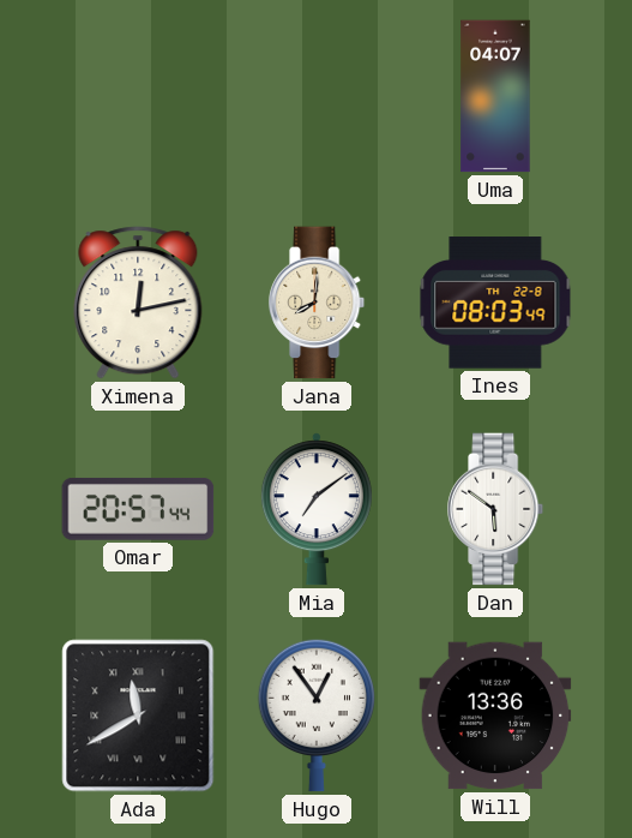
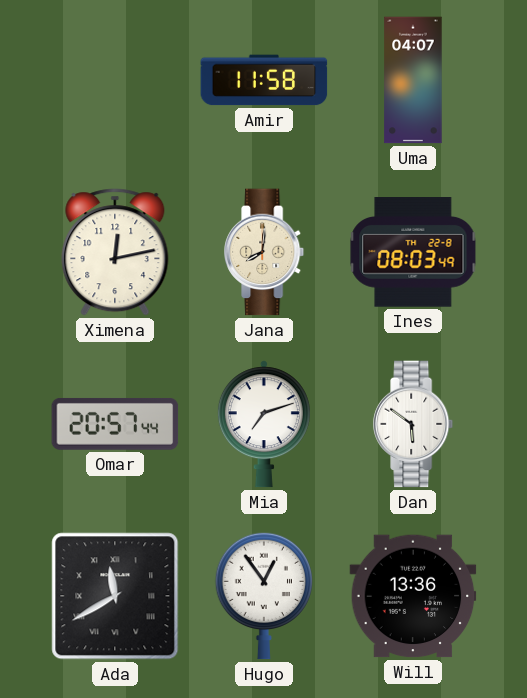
Amir: none -> 11:58
Mia: 7:09 -> 7:12
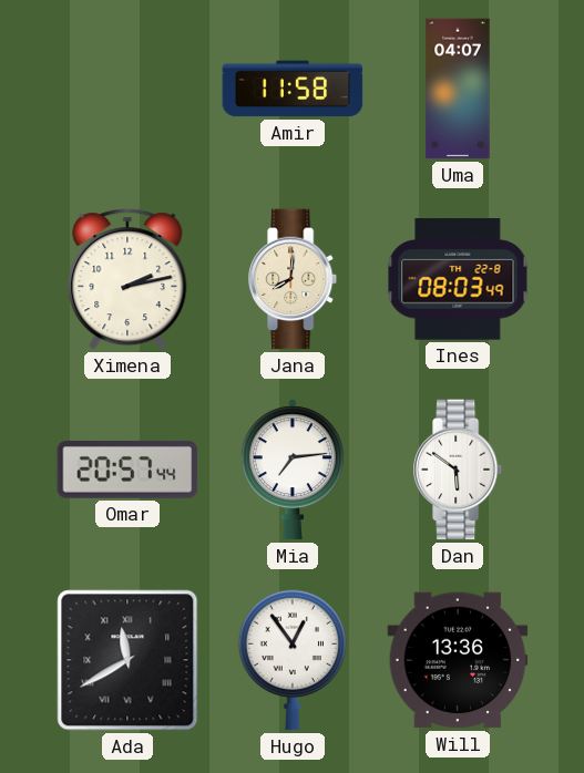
Ximena: 12:13 -> 2:13
Mia: 7:12 -> 7:14
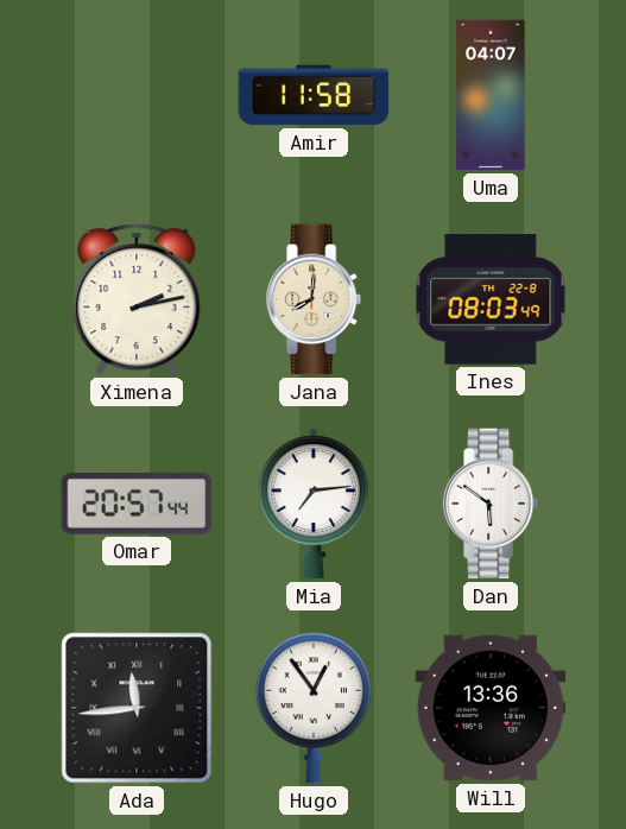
Ada: 11:40 -> 11:44
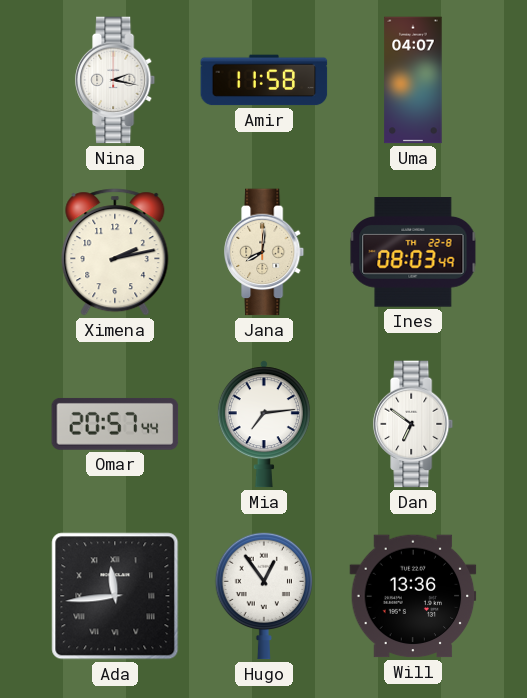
Nina: none -> 2:17
Dan: 5:51 -> 6:51
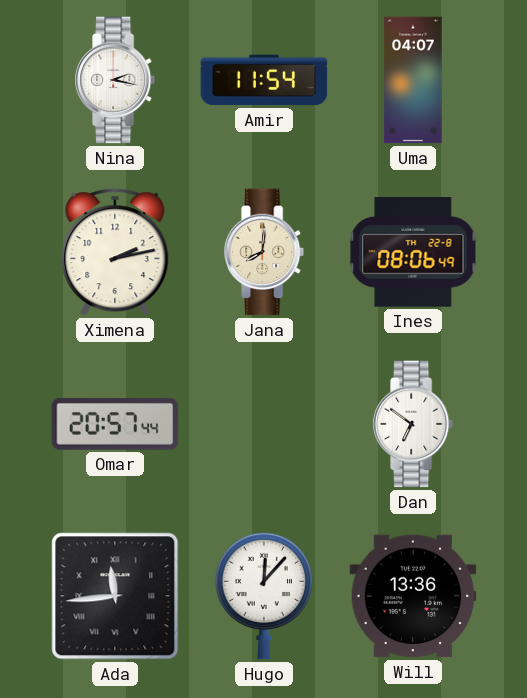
Amir: 11:58 -> 11:54
Ines: 08:03 -> 08:06
Mia: 7:14 -> none
Hugo: 12:54 -> 12:07
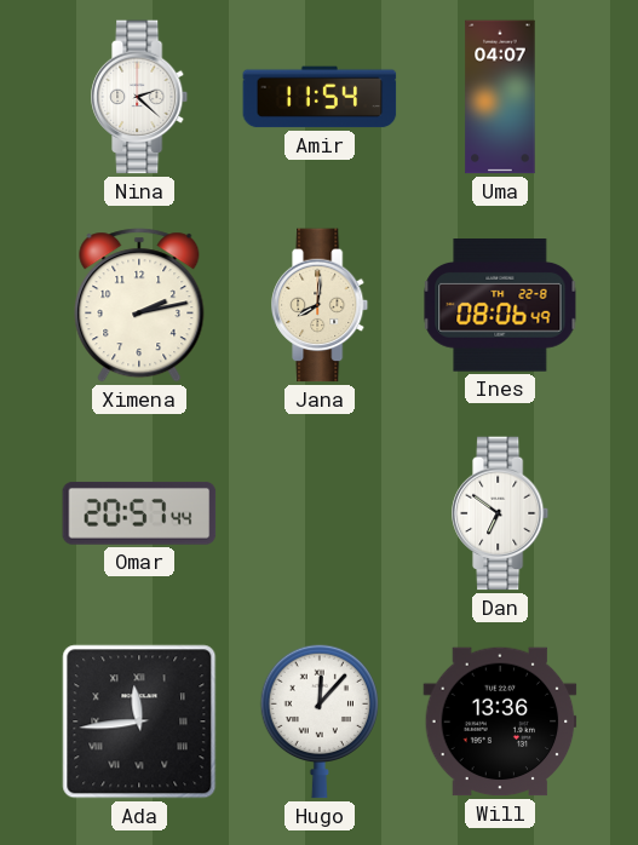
Nina: 2:17 -> 2:22
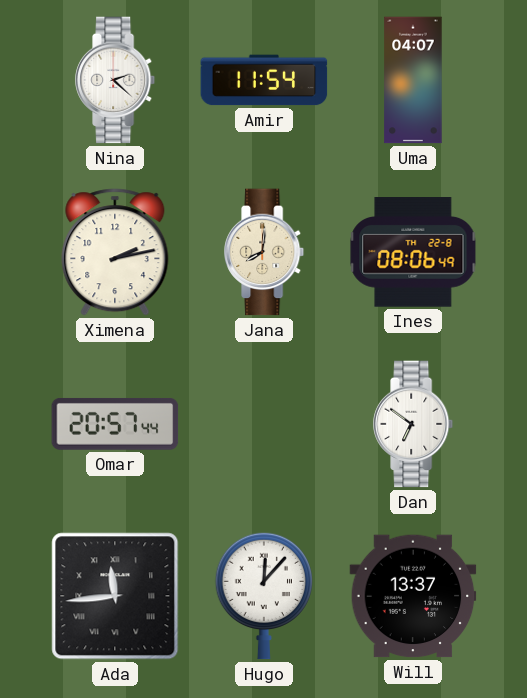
Will: 13:36 -> 13:37
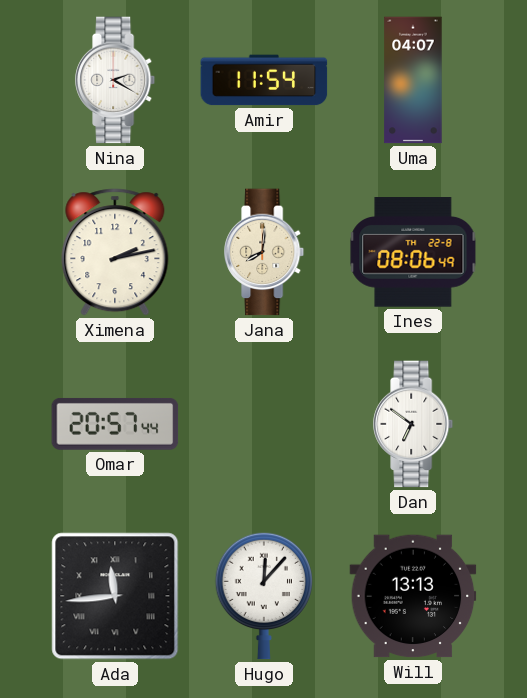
Nina: 2:22 -> 2:20
Will: 13:37 -> 13:13
